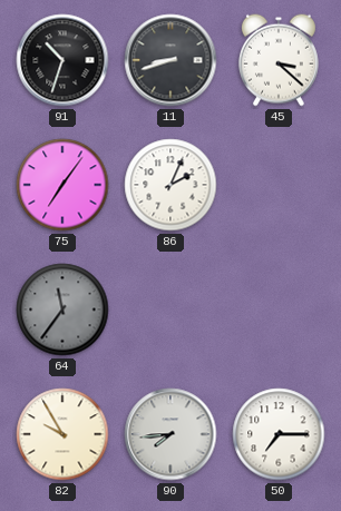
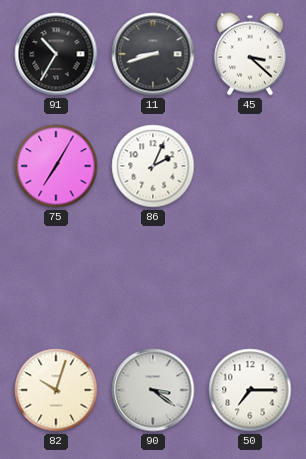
91: 10:33 -> 10:35
75: 7:06 -> 7:05
64: 11:36 -> none
82: 9:55 -> 10:03
90: 7:44 -> 3:21
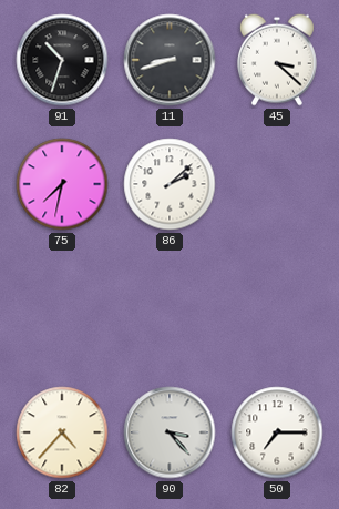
91: 10:35 -> 10:33
75: 7:05 -> 7:32
86: 2:04 -> 2:08
82: 10:03 -> 4:37
90: 3:21 -> 3:23
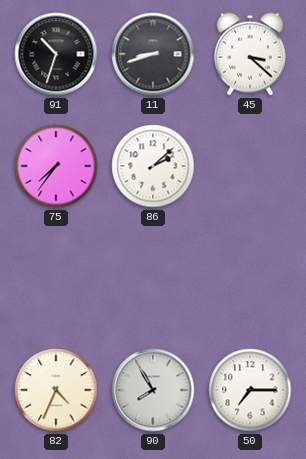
75: 7:32 -> 7:36
82: 4:37 -> 4:34
90: 3:23 -> 7:55
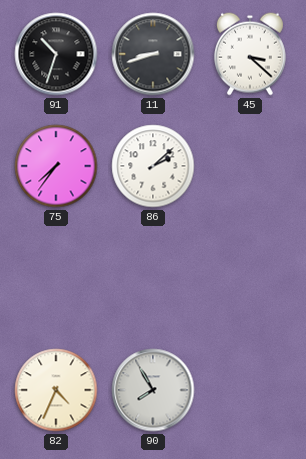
50: 7:15 -> none
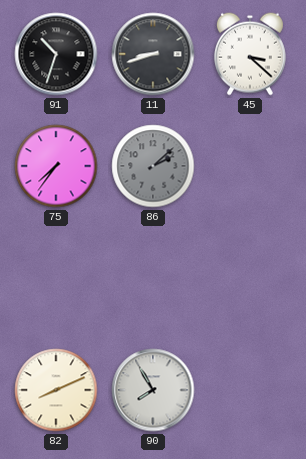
86 dial: white -> grey
82: 4:34 -> 8:11
